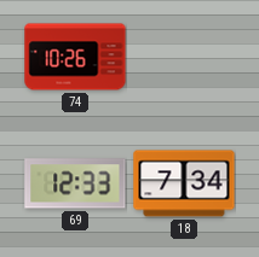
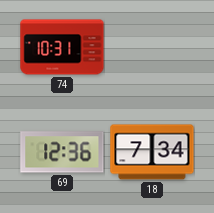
74: 10:26 -> 10:31
69: 12:33 -> 12:36
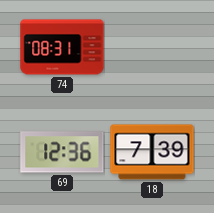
74: 10:31 -> 08:31
18: 7:34 -> 7:39
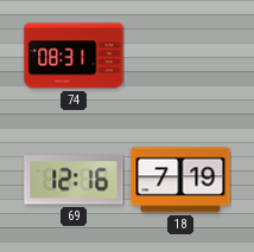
69: 12:36 -> 12:16
18: 7:39 -> 7:19
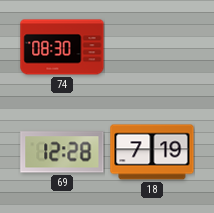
74: 08:31 -> 08:30
69: 12:16 -> 12:28
